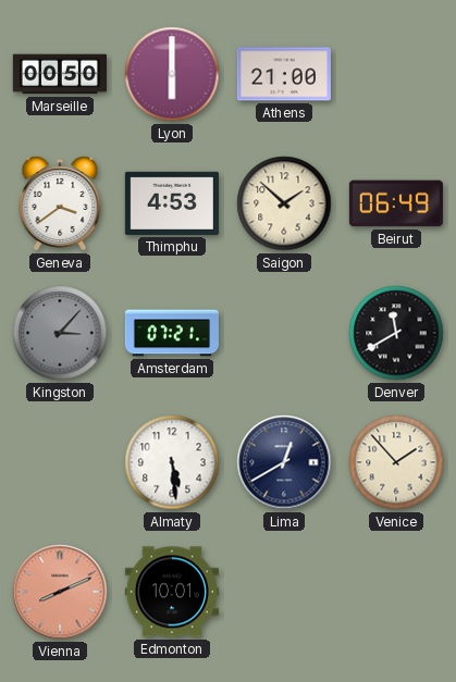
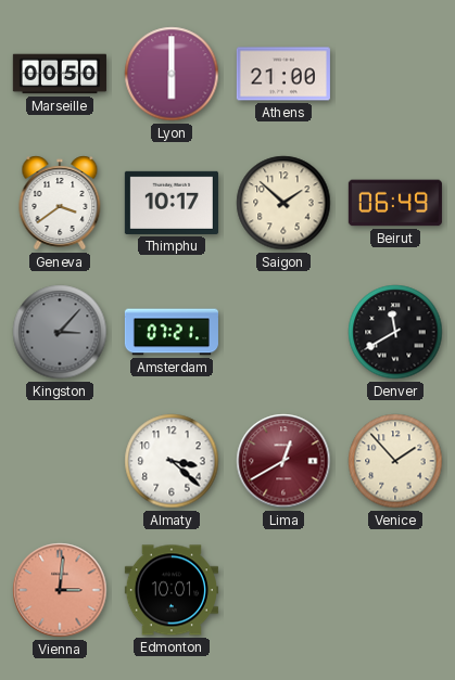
Thimphu: 4:53 -> 10:17
Almaty: 5:29 -> 3:22
Lima dial: navy -> burgundy
Vienna: 8:11 -> 3:01
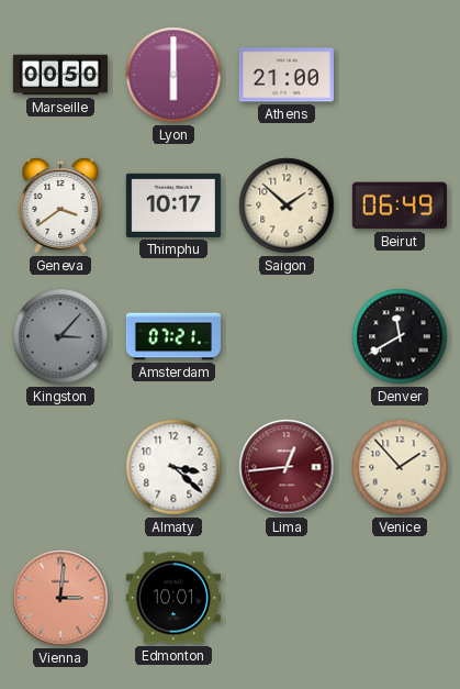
Lima: 12:40 -> 12:44
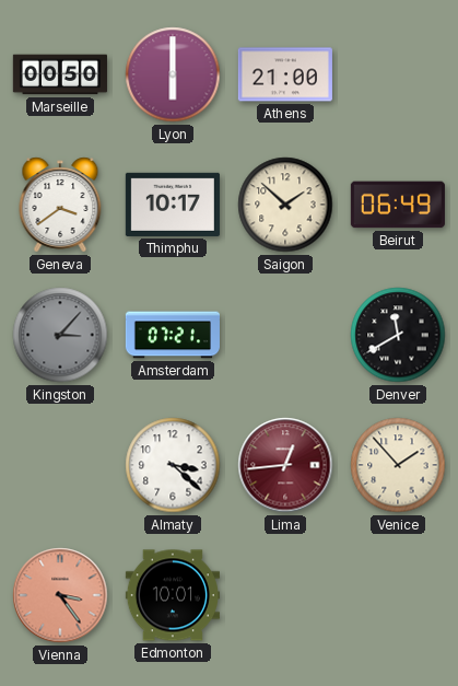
Vienna: 3:01 -> 3:24
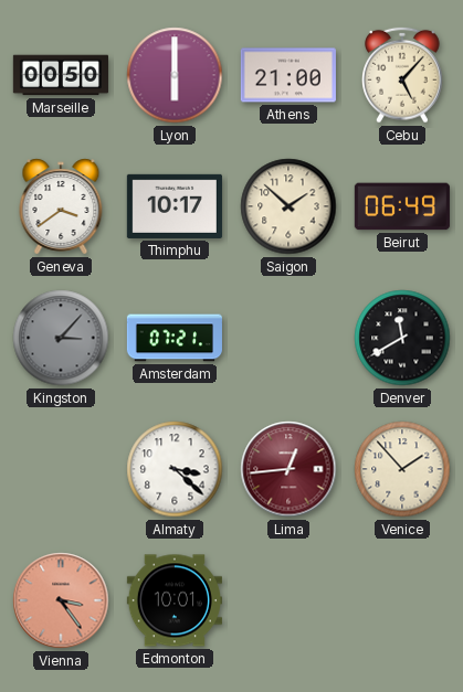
Cebu: none -> 5:07
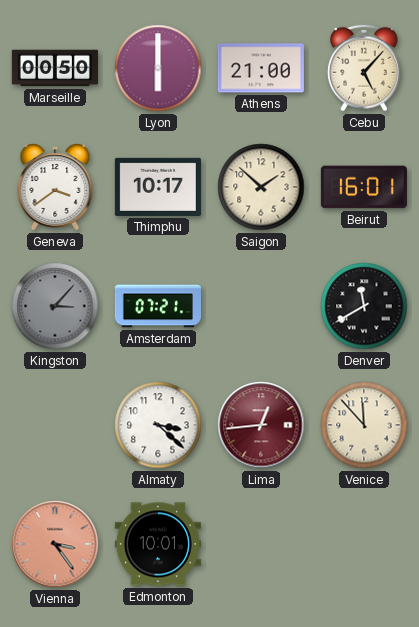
Beirut: 06:49 -> 16:01
Venice: 1:53 -> 11:53
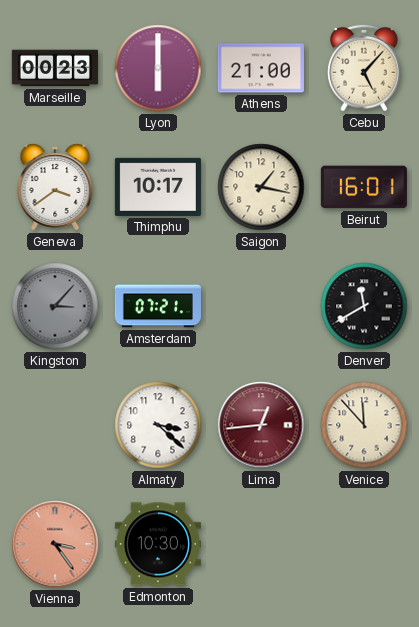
Marseille: 00:50 -> 00:23
Saigon: 1:52 -> 1:17
Edmonton: 10:01 -> 10:30
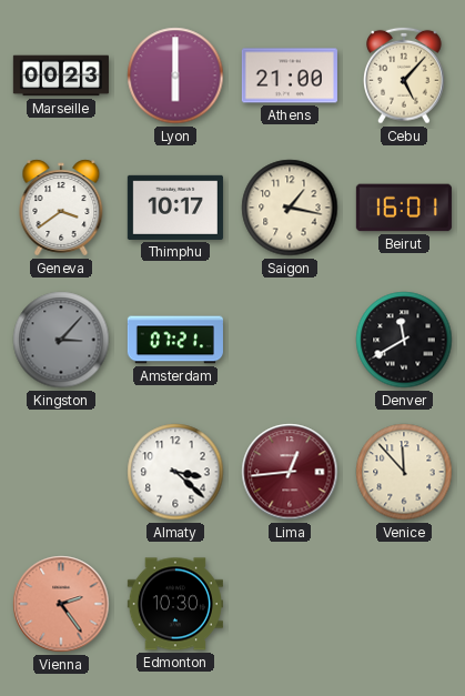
Vienna: 3:24 -> 2:24
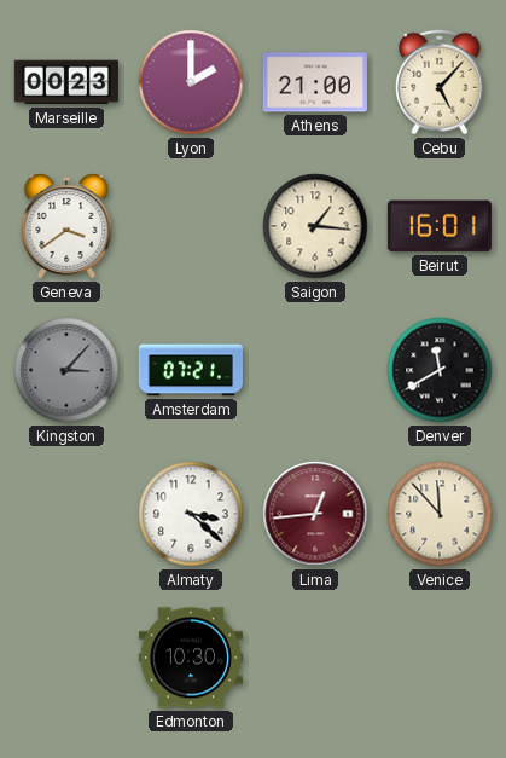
Lyon: 6:00 -> 2:00
Thimphu: 10:17 -> none
Saigon: 1:17 -> 1:16
Vienna: 2:24 -> none
